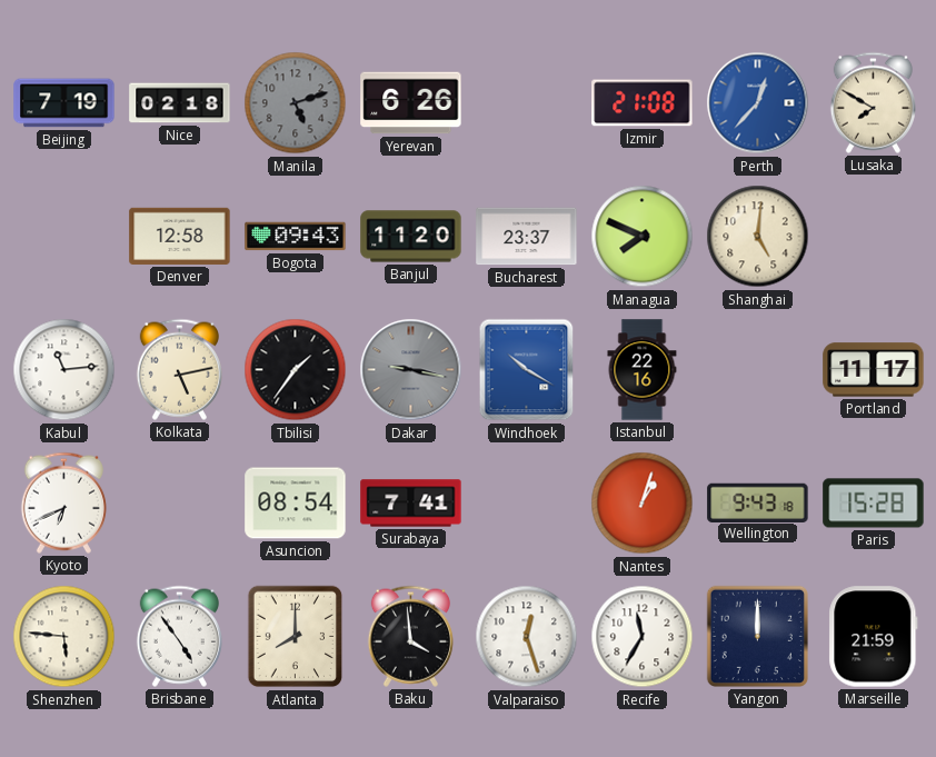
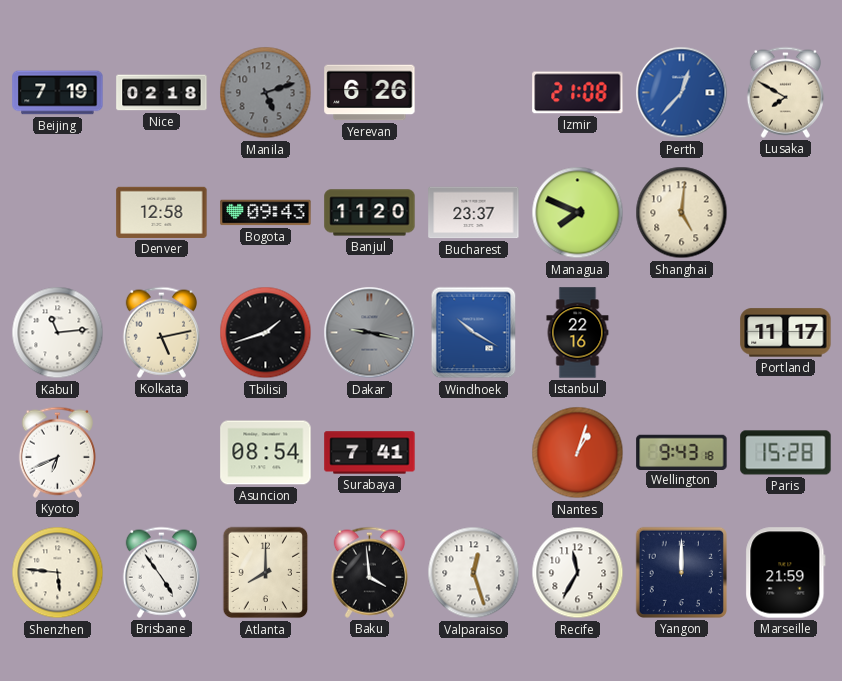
Tbilisi: 1:36 -> 1:42
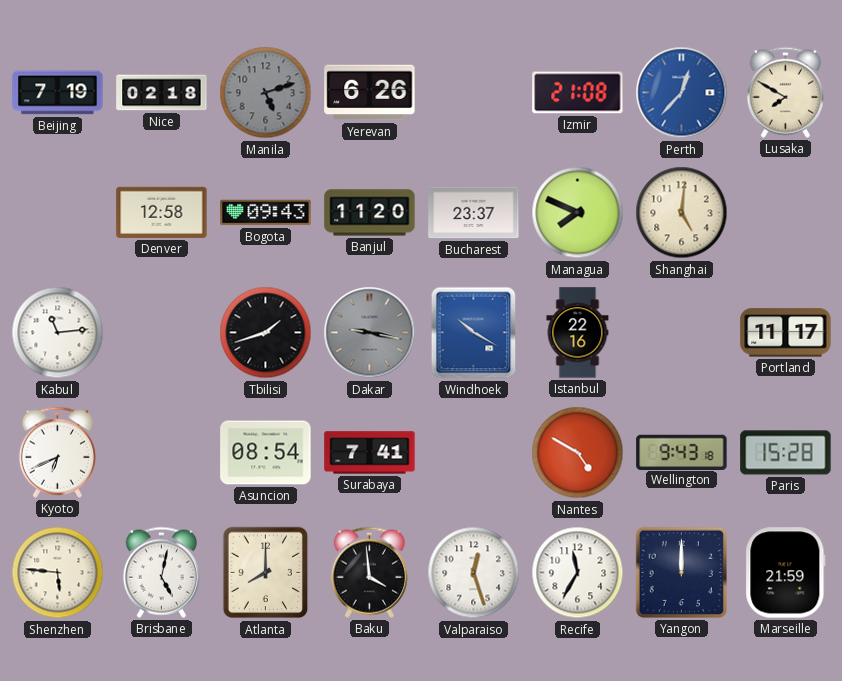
Kolkata: 5:13 -> none
Nantes: 1:03 -> 4:50
Brisbane: 4:54 -> 5:02
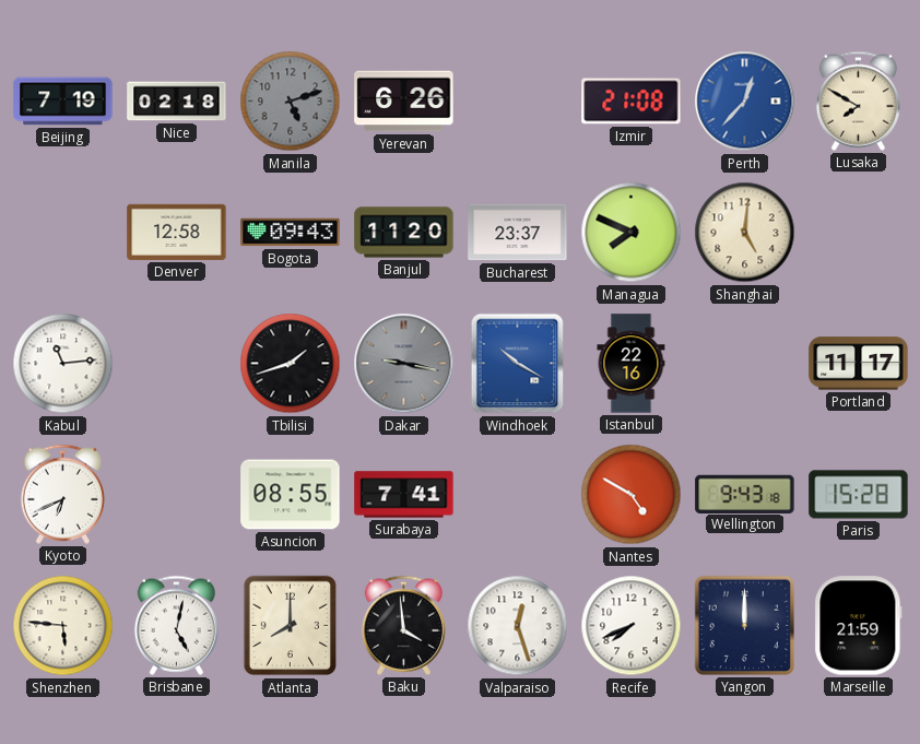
Asuncion: 08:54 -> 08:55
Recife: 11:35 -> 7:41
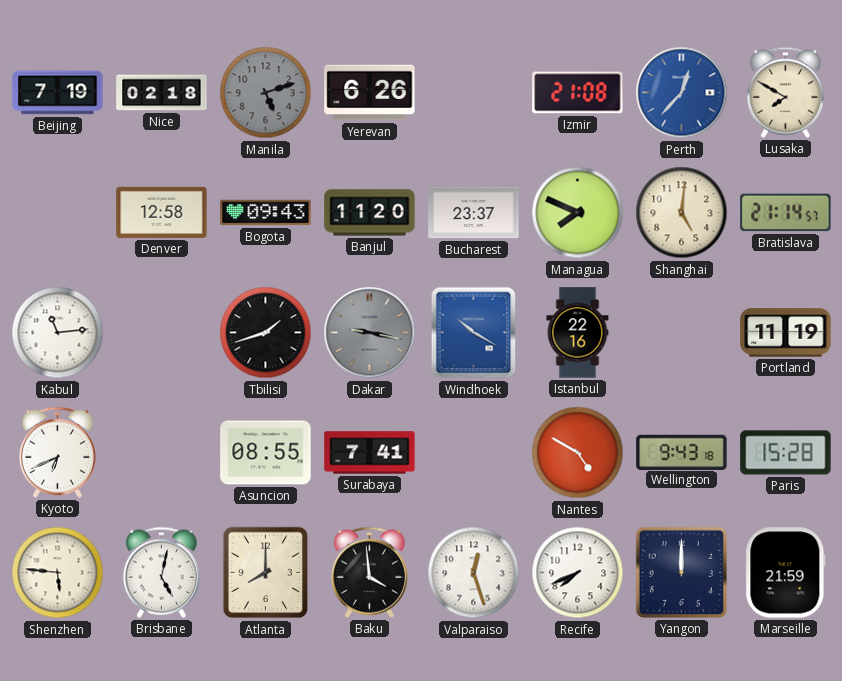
Bratislava: none -> 21:14
Portland: 11:17 -> 11:19
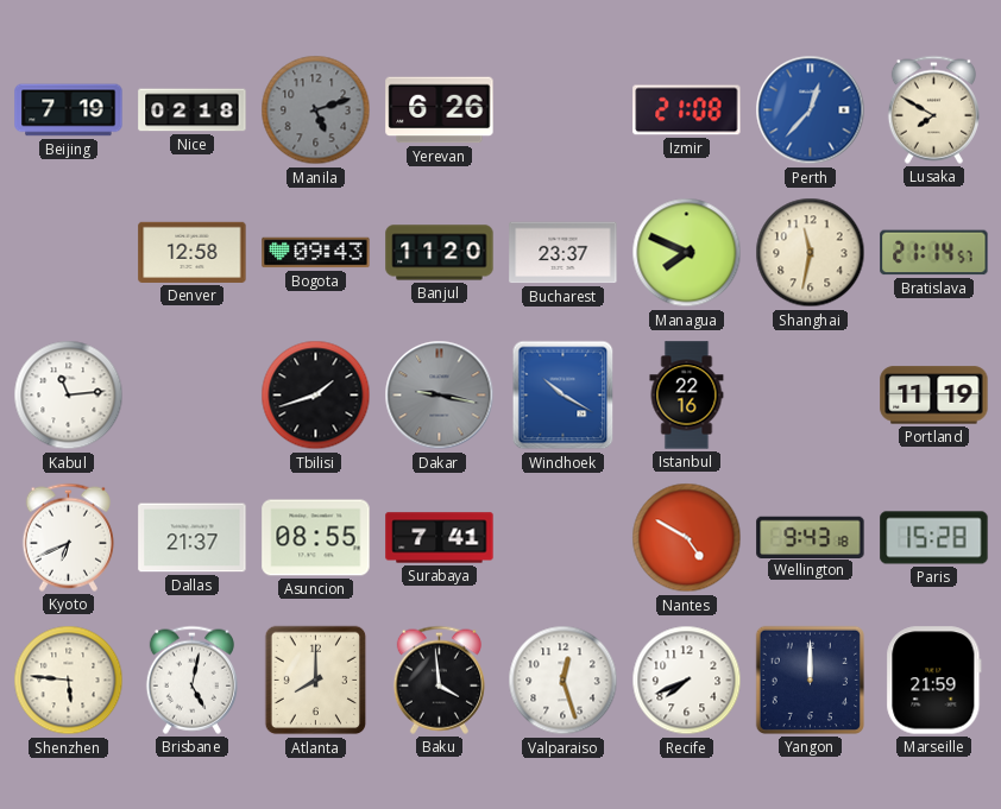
Shanghai: 5:01 -> 11:32
Dallas: none -> 21:37
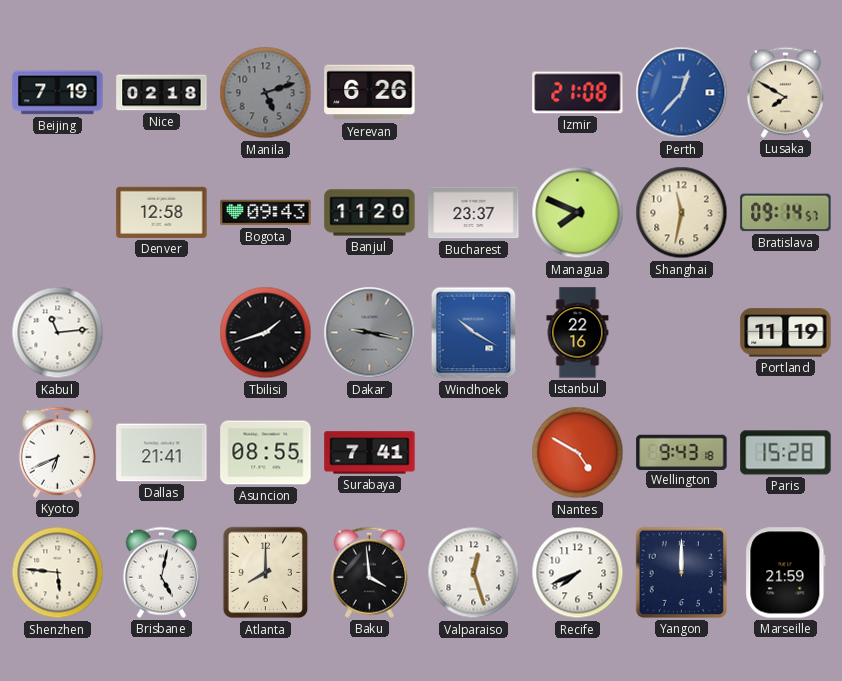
Bratislava: 21:14 -> 09:14
Dallas: 21:37 -> 21:41
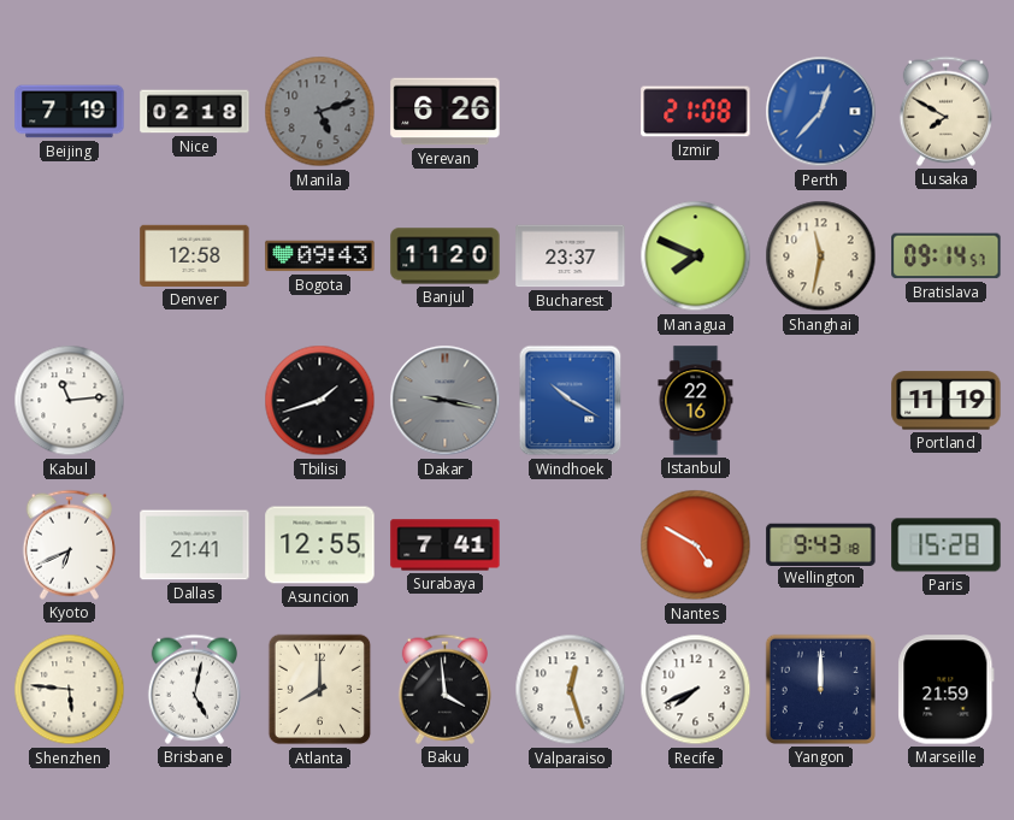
Asuncion: 08:55 -> 12:55
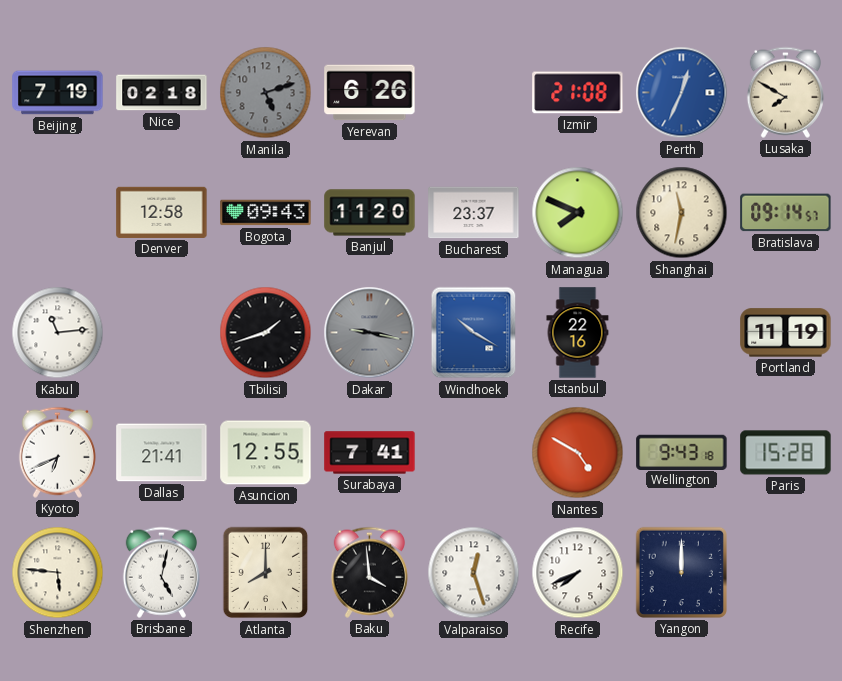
Perth: 12:37 -> 12:34
Marseille: 21:59 -> none
